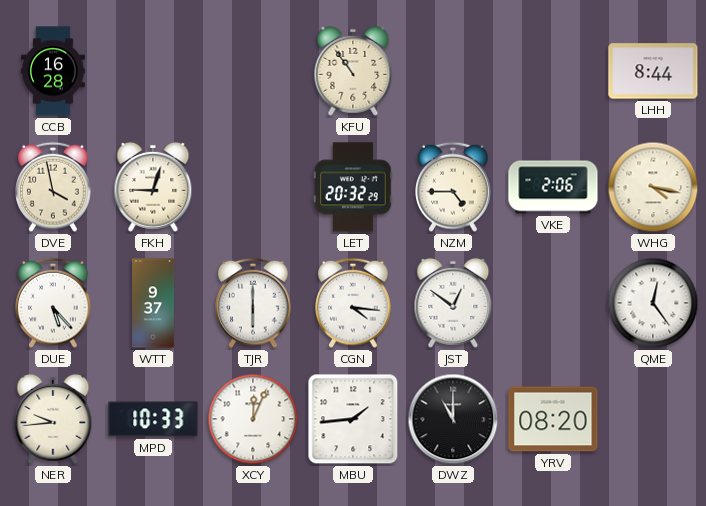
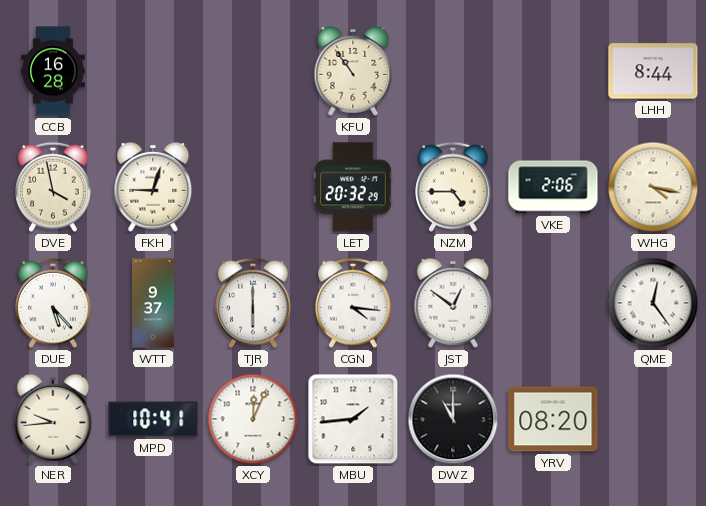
MPD: 10:33 -> 10:41
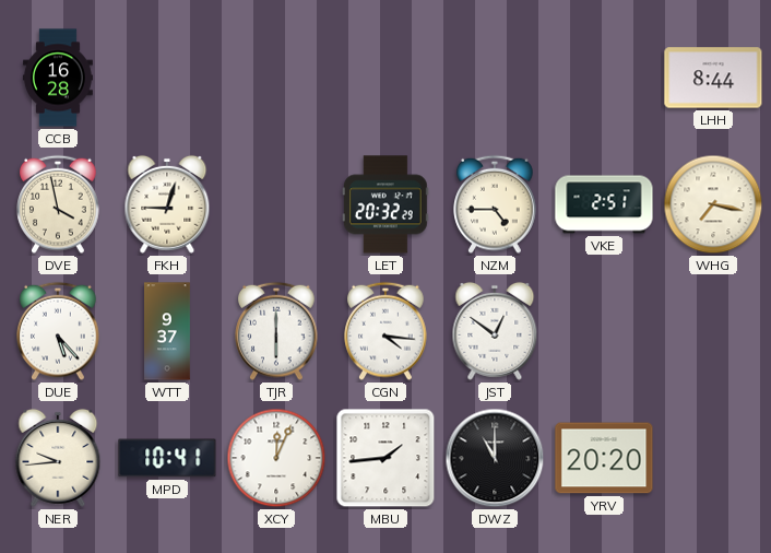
KFU: 10:54 -> none
VKE: 2:06 -> 2:51
WHG: 4:17 -> 7:17
QME: 12:24 -> none
YRV: 08:20 -> 20:20
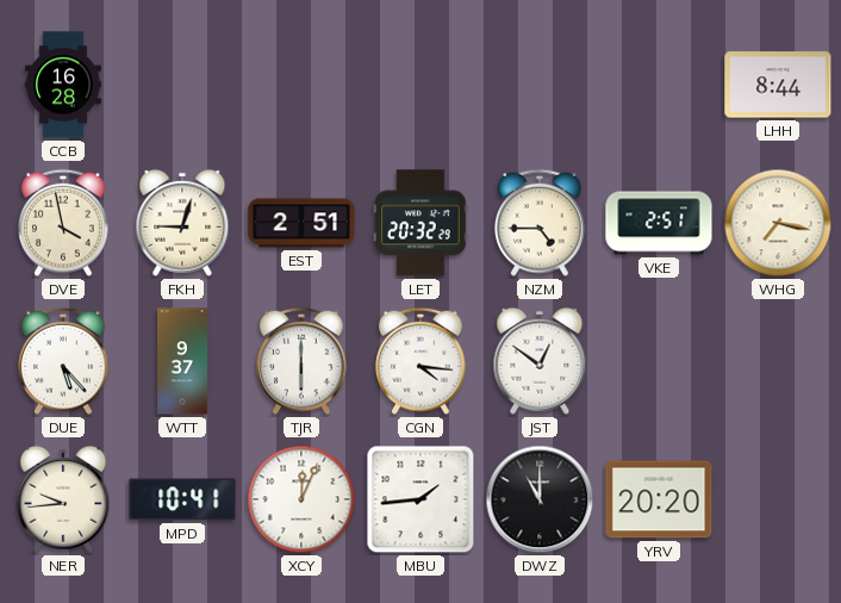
EST: none -> 2:51
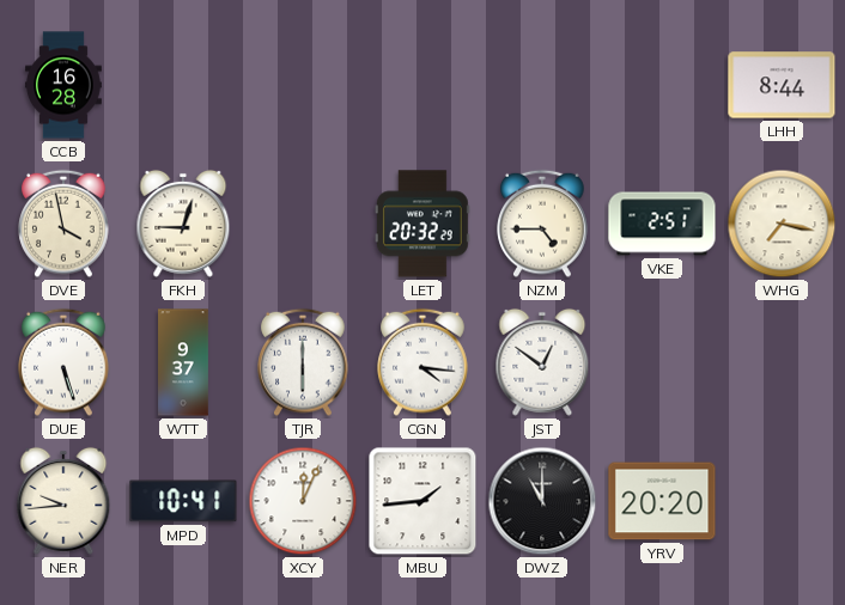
EST: 2:51 -> none
DUE: 5:23 -> 5:27
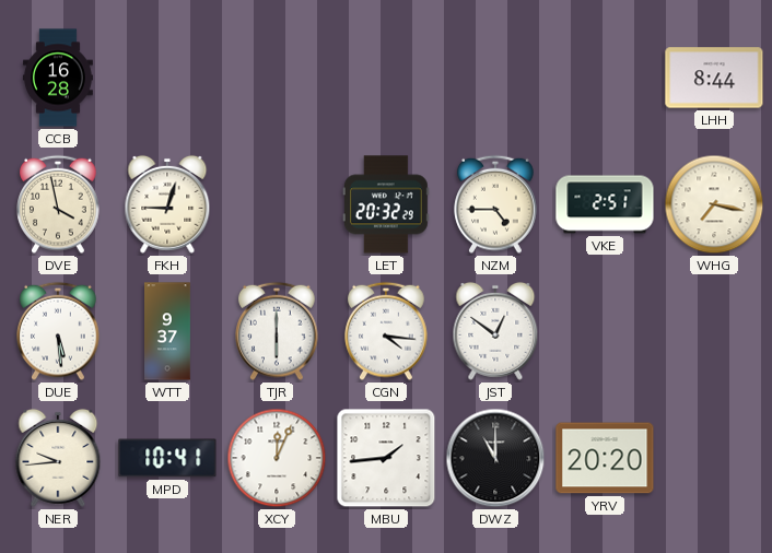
DUE: 5:27 -> 5:29
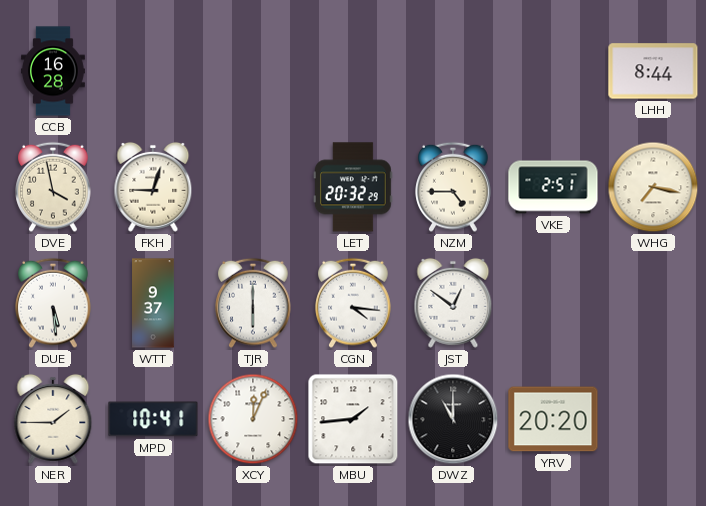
NER: 9:44 -> 1:45
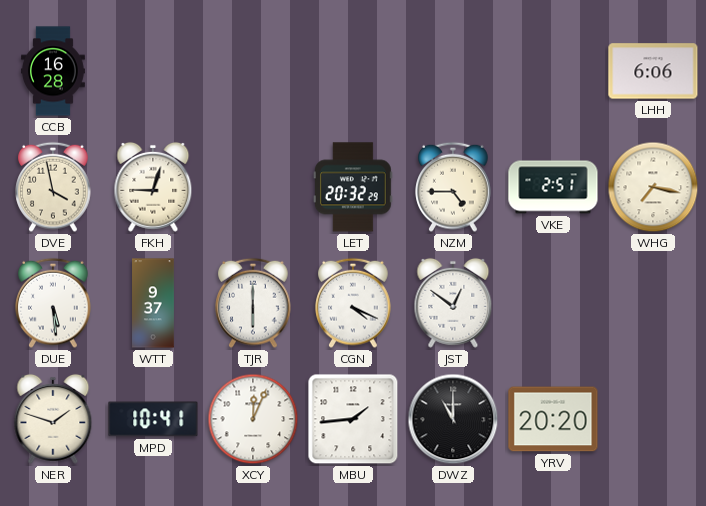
LHH: 8:44 -> 6:06
CGN: 4:16 -> 4:19
NER: 1:45 -> 1:48
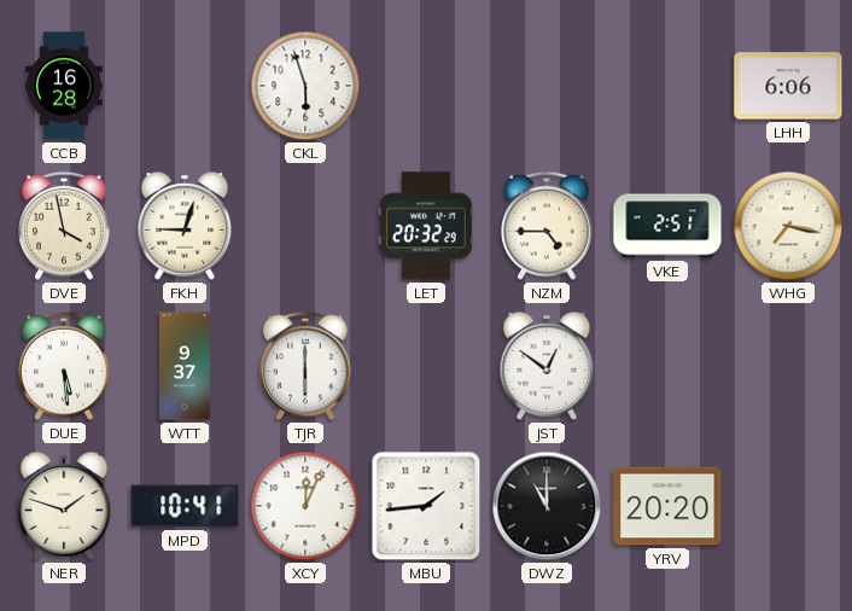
CKL: none -> 5:57
CGN: 4:19 -> none
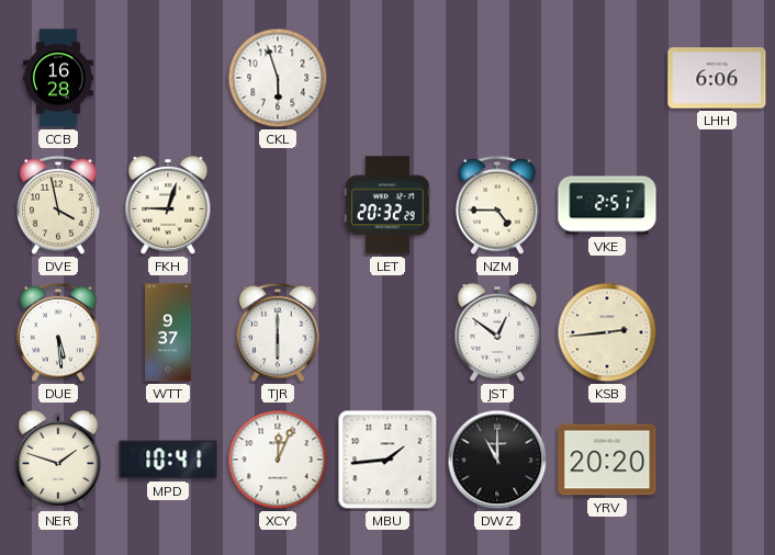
WHG: 7:17 -> none
KSB: none -> 2:44
